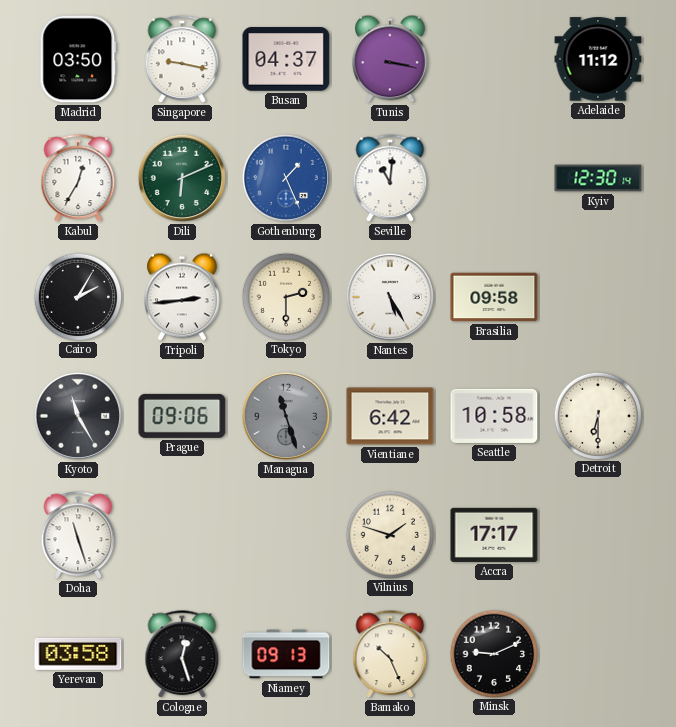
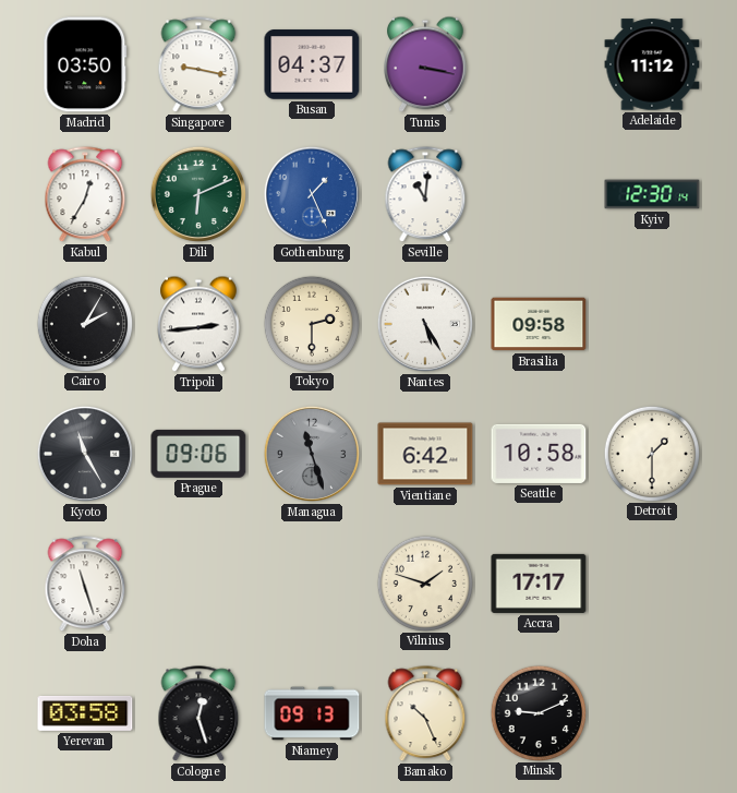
Detroit: 6:30 -> 1:30
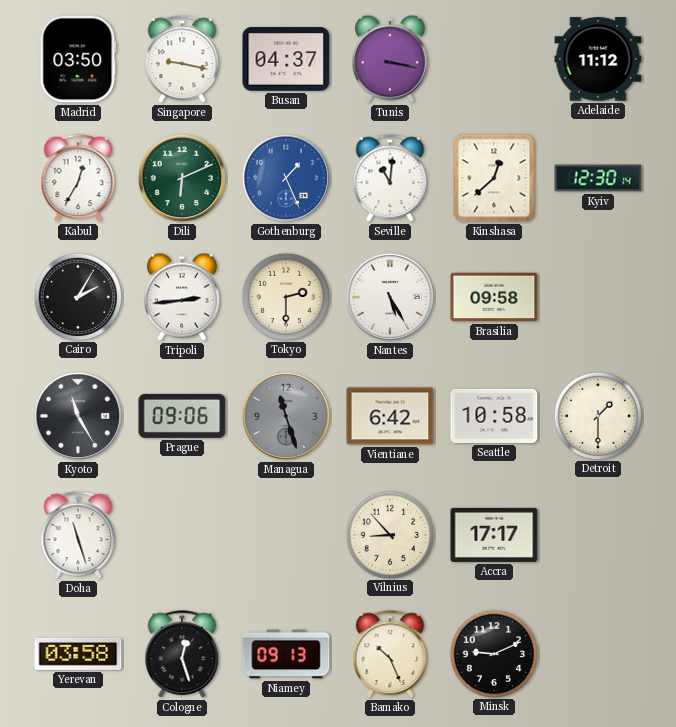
Kinshasa: none -> 12:38
Vilnius: 1:48 -> 8:53
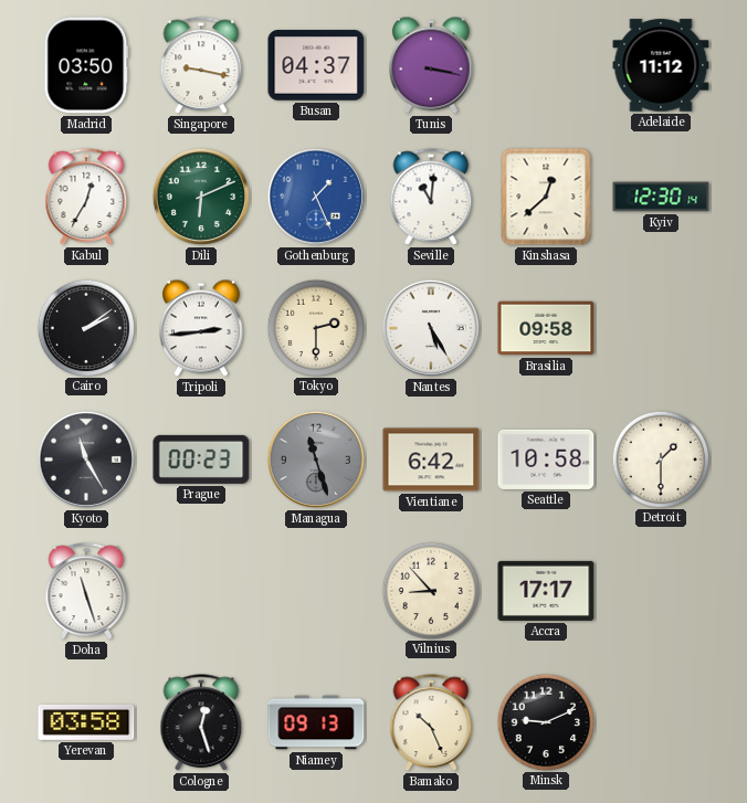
Cairo: 2:05 -> 2:09
Prague: 09:06 -> 00:23
